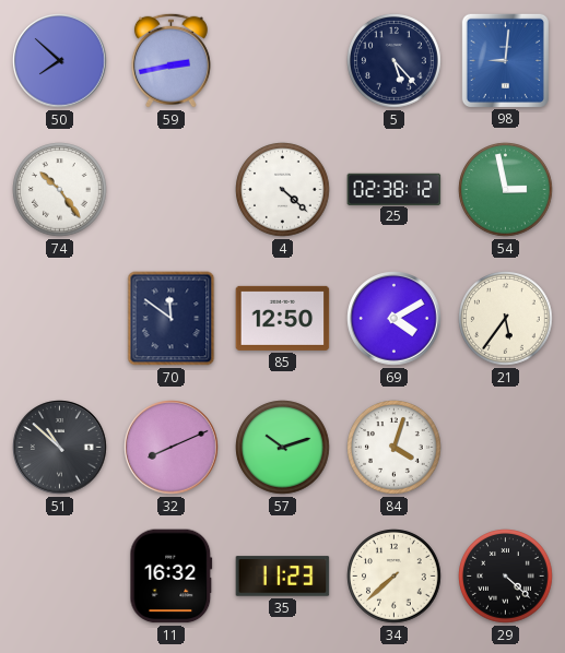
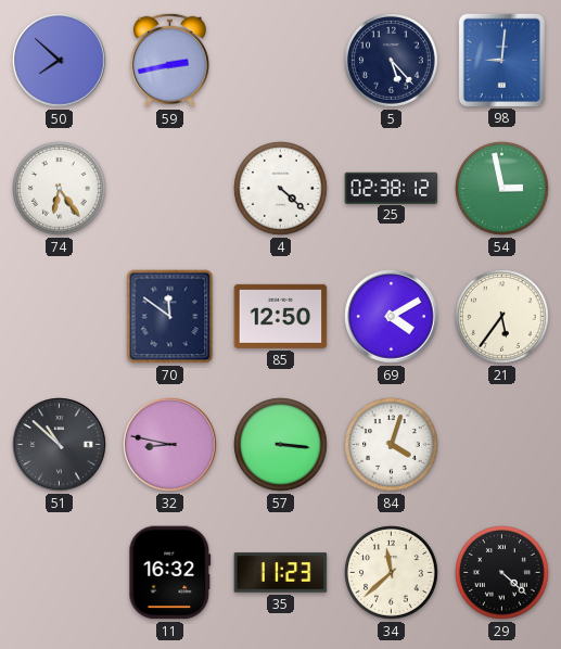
74: 10:24 -> 6:24
32: 8:11 -> 8:47
57: 10:12 -> 3:16
34: 7:38 -> 11:38
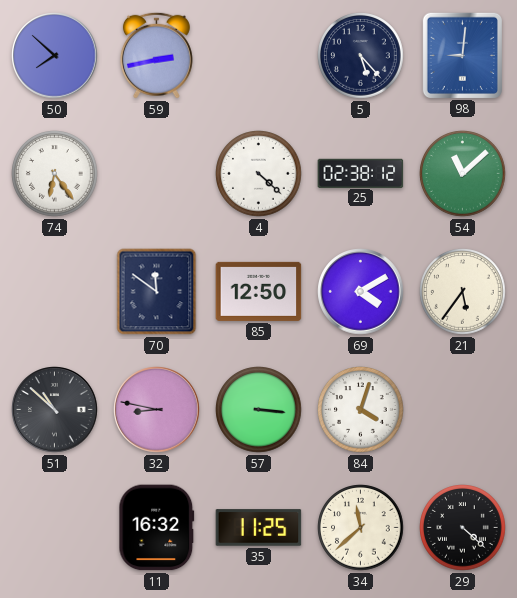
54: 2:58 -> 11:08
35: 11:23 -> 11:25
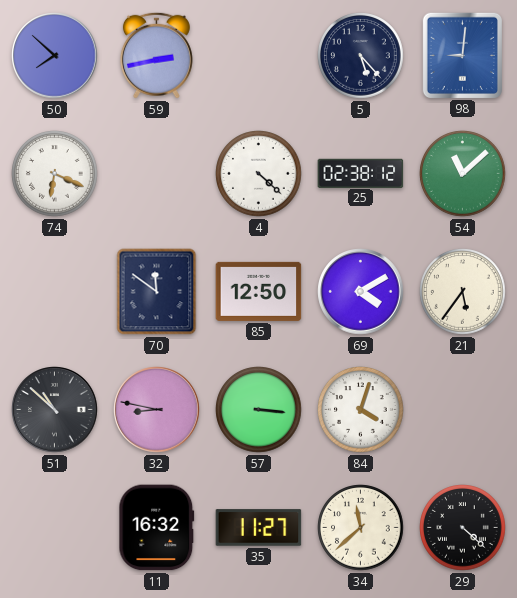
74: 6:24 -> 6:19
35: 11:25 -> 11:27
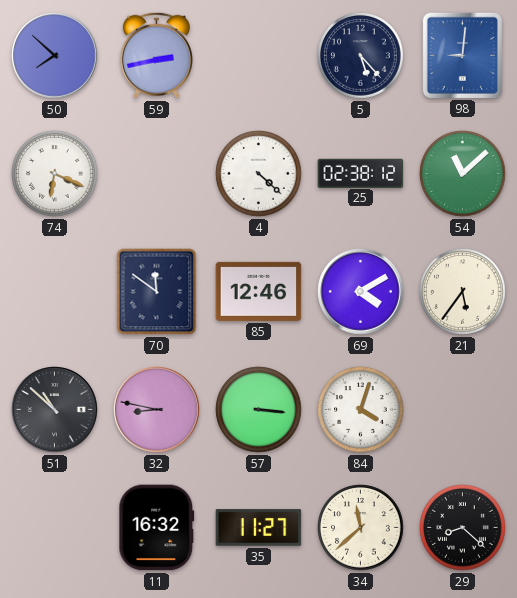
85: 12:50 -> 12:46
29: 4:22 -> 8:22
